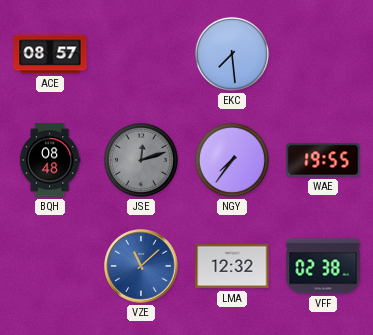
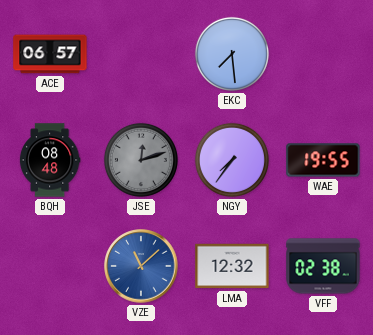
ACE: 08:57 -> 06:57
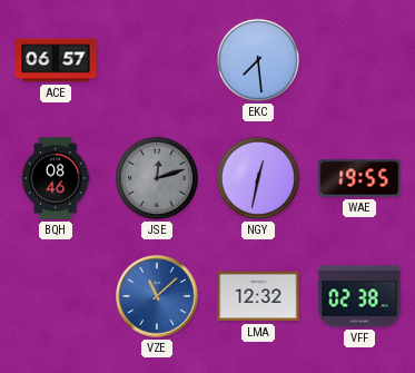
BQH: 08:48 -> 08:46
NGY: 7:36 -> 12:32
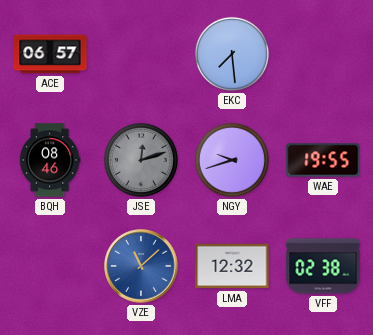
NGY: 12:32 -> 9:42
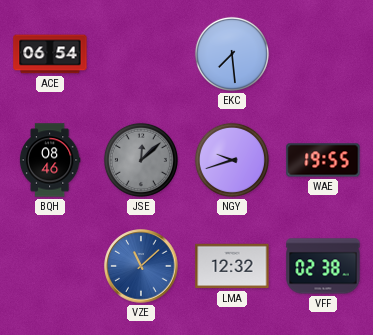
ACE: 06:57 -> 06:54
JSE: 12:12 -> 12:08
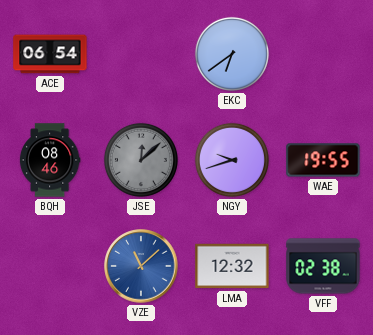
EKC: 7:29 -> 6:39
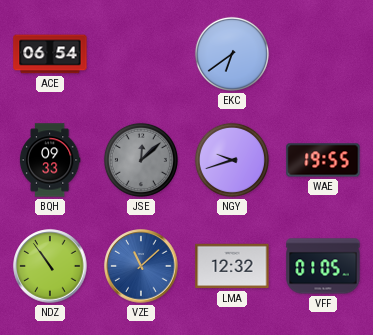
BQH: 08:46 -> 09:33
NDZ: none -> 10:54
VFF: 02:38 -> 01:05
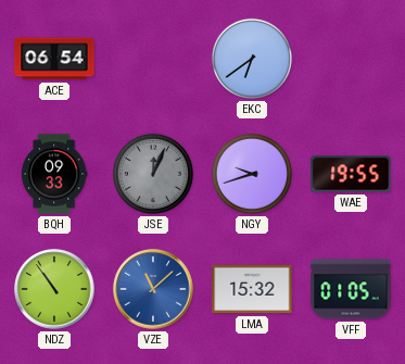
JSE: 12:08 -> 12:04
LMA: 12:32 -> 15:32
